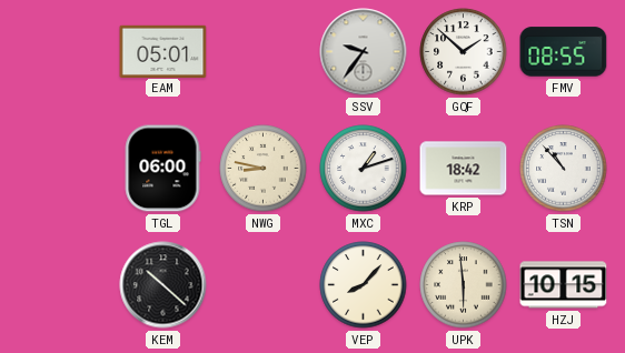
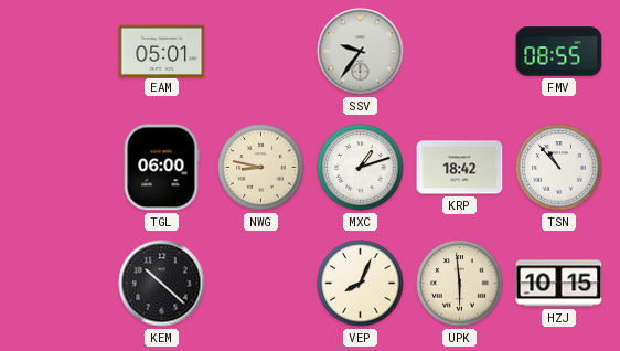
GQF: 1:52 -> none
VEP: 8:07 -> 8:04
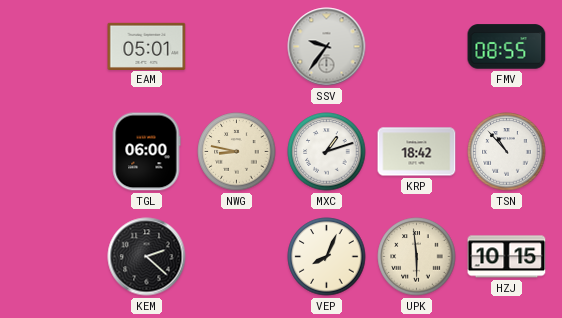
KEM: 10:22 -> 2:22
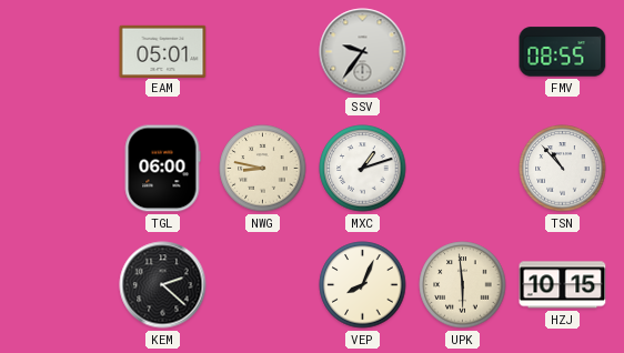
KRP: 18:42 -> none
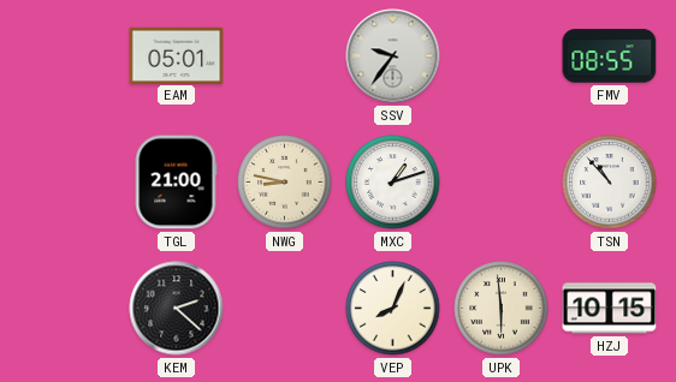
TGL: 06:00 -> 21:00
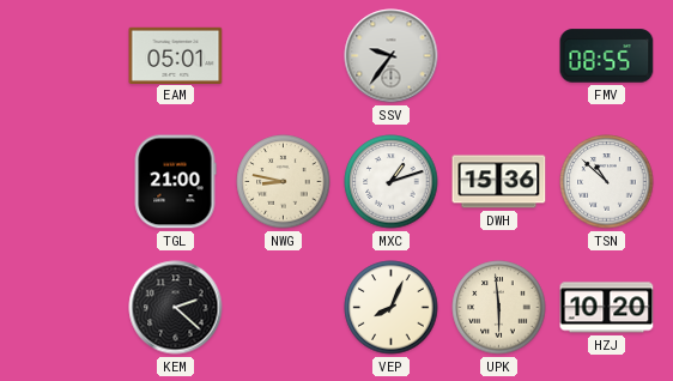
DWH: none -> 15:36
TSN: 10:53 -> 10:52
HZJ: 10:15 -> 10:20
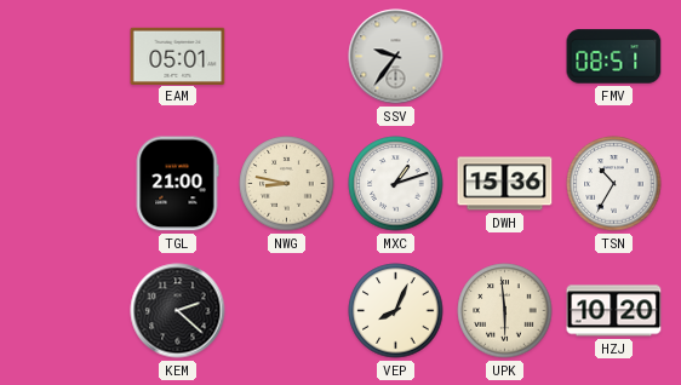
FMV: 08:55 -> 08:51
TSN: 10:52 -> 10:35
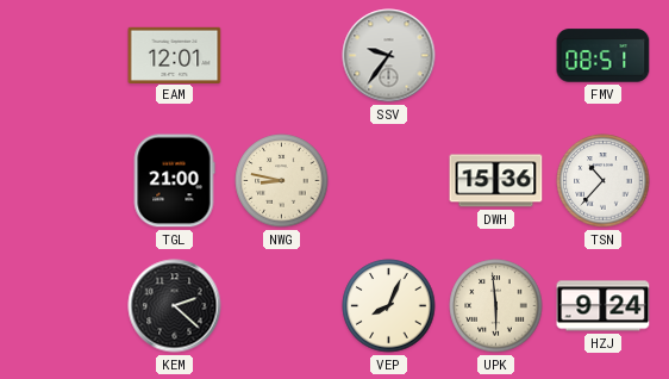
EAM: 05:01 -> 12:01
MXC: 1:12 -> none
TSN: 10:35 -> 10:37
HZJ: 10:20 -> 9:24
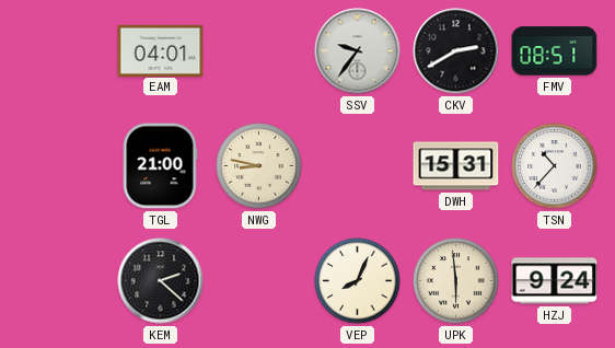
EAM: 12:01 -> 04:01
CKV: none -> 2:40
DWH: 15:36 -> 15:31
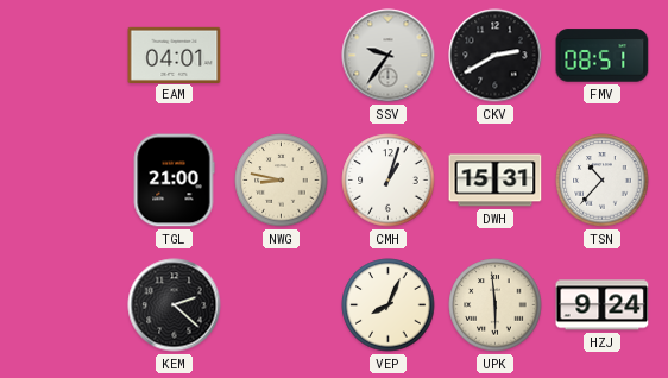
CMH: none -> 1:03
